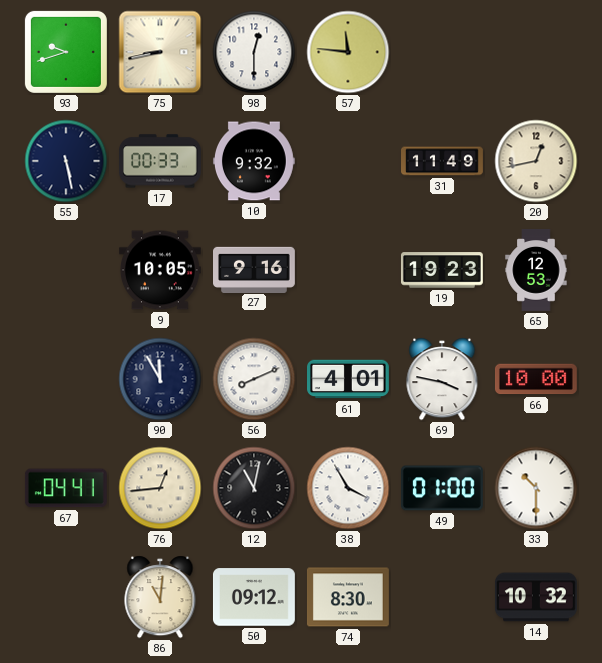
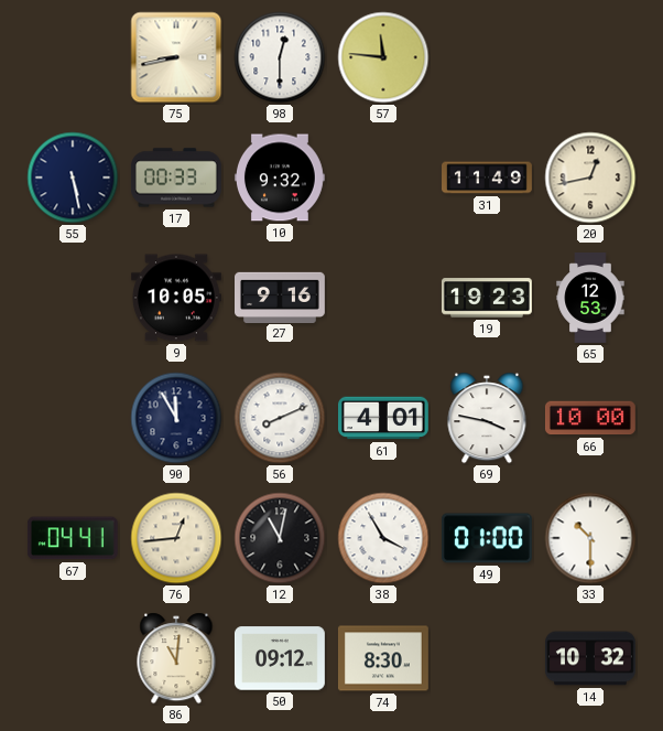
93: 9:42 -> none
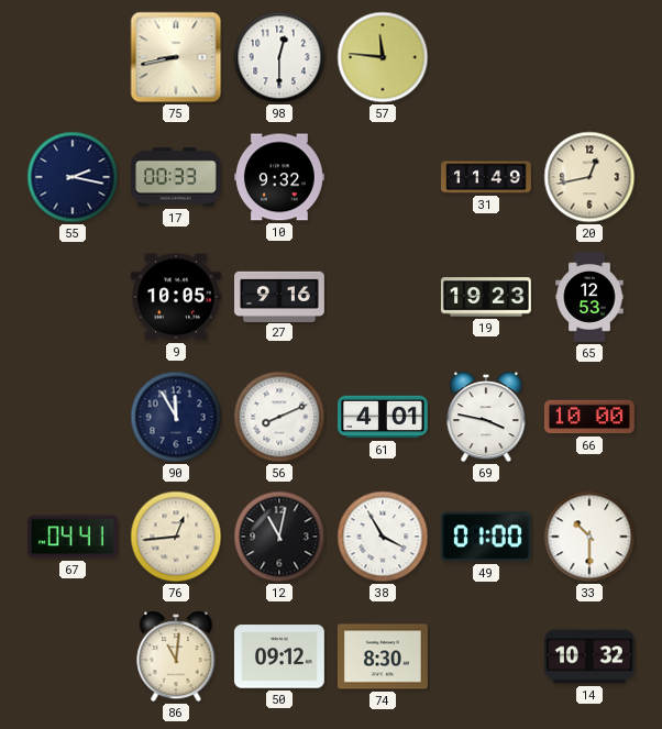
55: 5:28 -> 2:17
